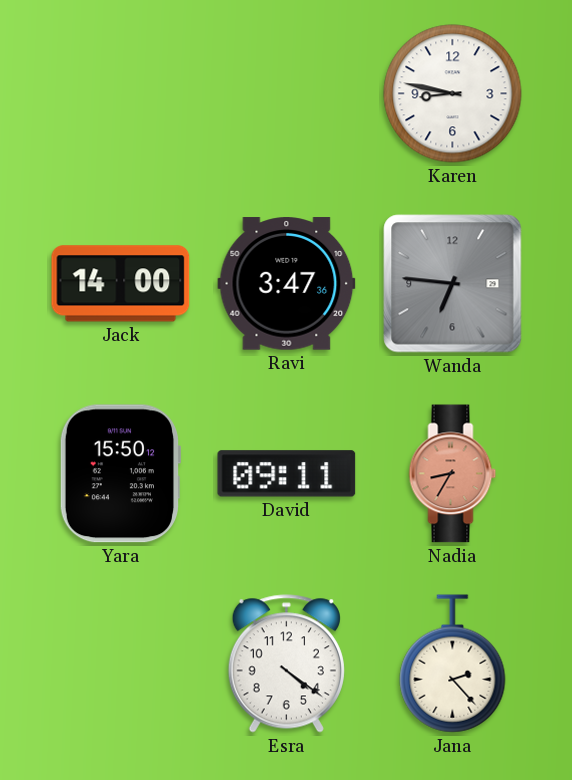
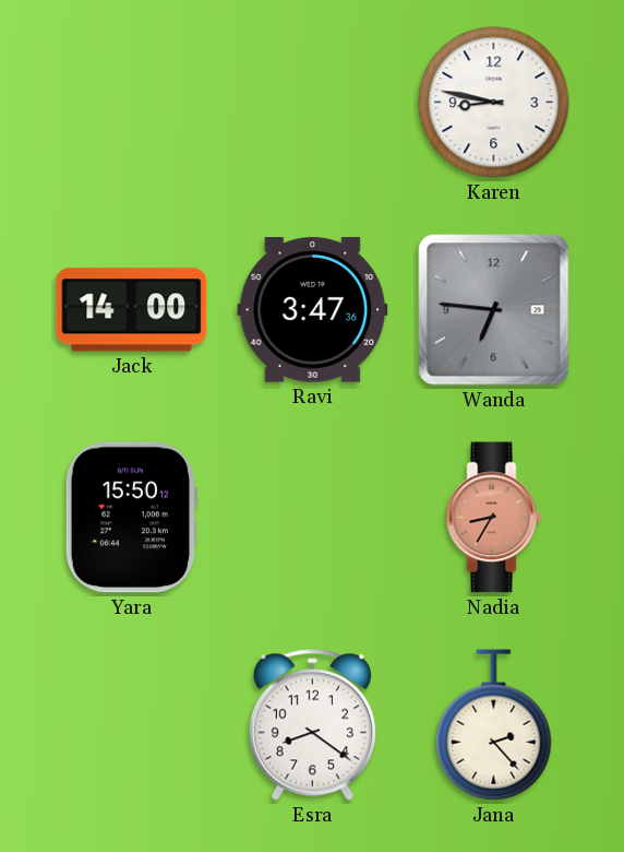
David: 09:11 -> none
Esra: 4:21 -> 8:21
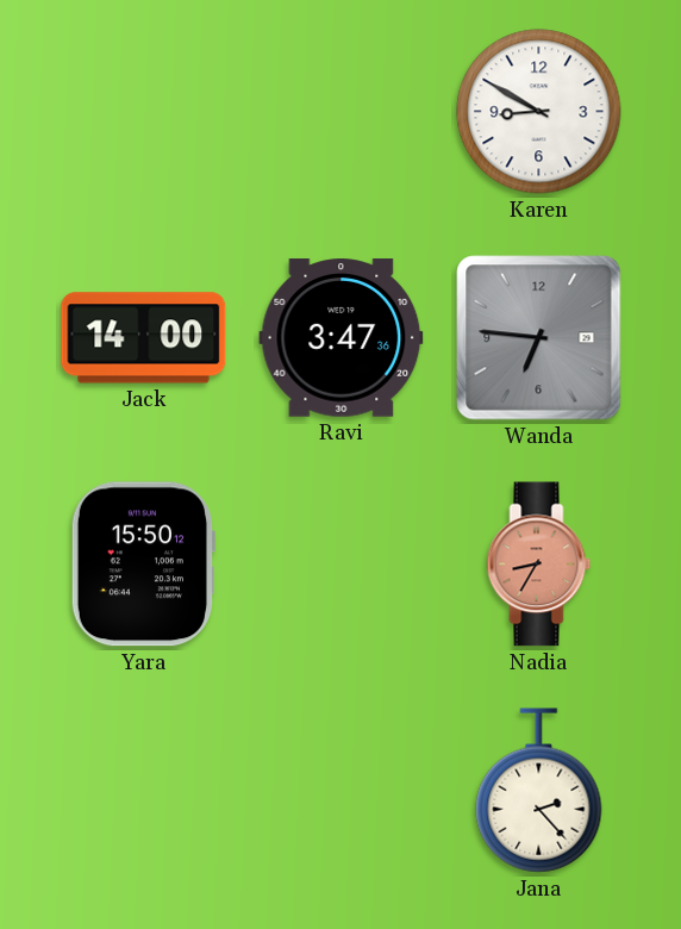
Karen: 8:47 -> 8:50
Esra: 8:21 -> none
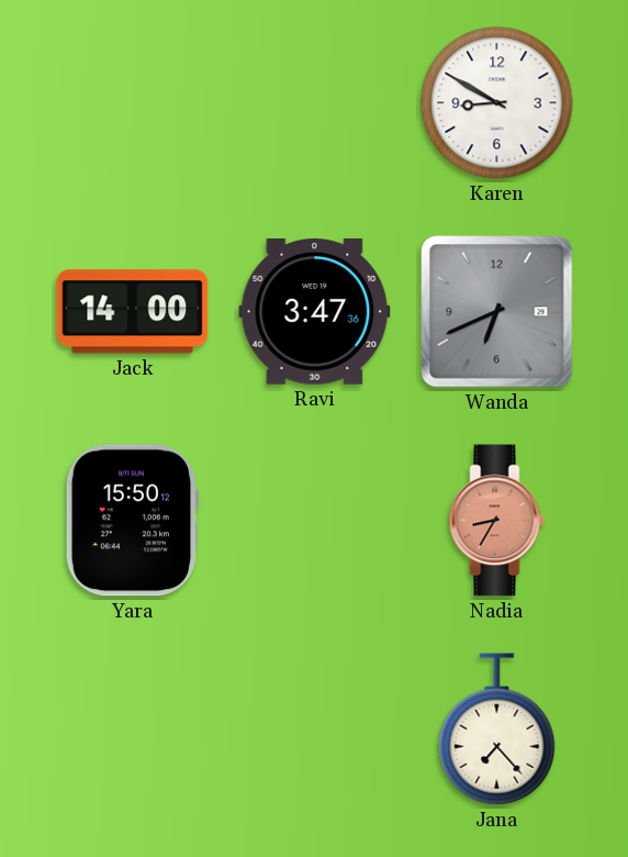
Wanda: 6:46 -> 6:41
Jana: 2:23 -> 7:23
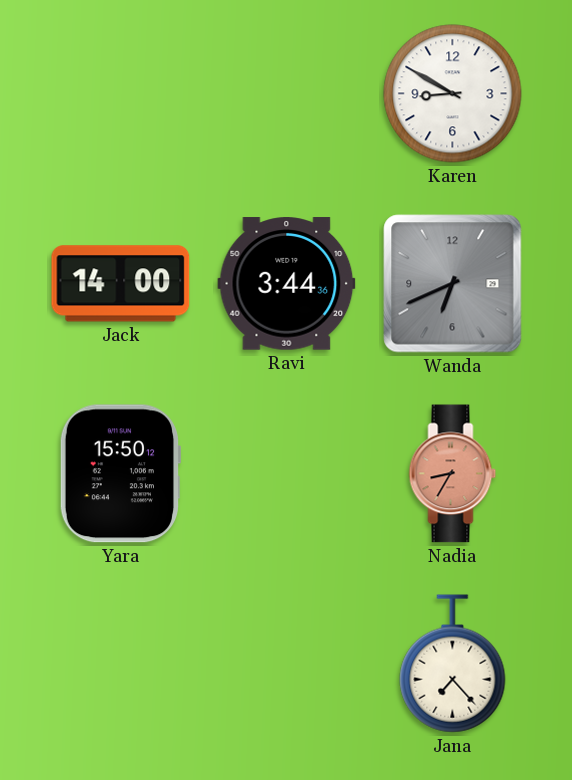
Ravi: 3:47 -> 3:44
